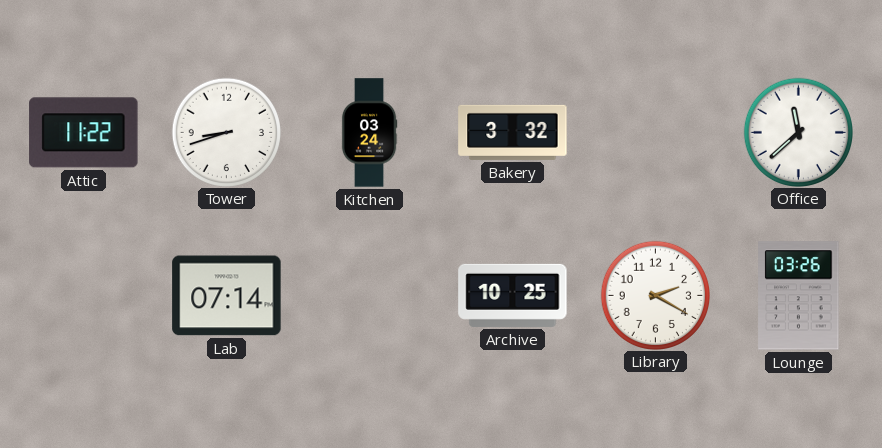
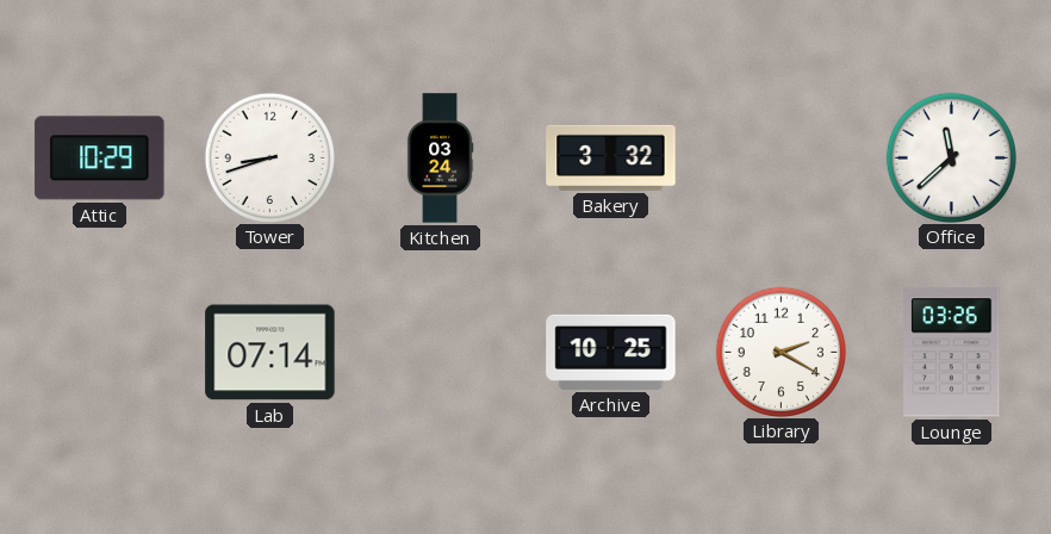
Attic: 11:22 -> 10:29
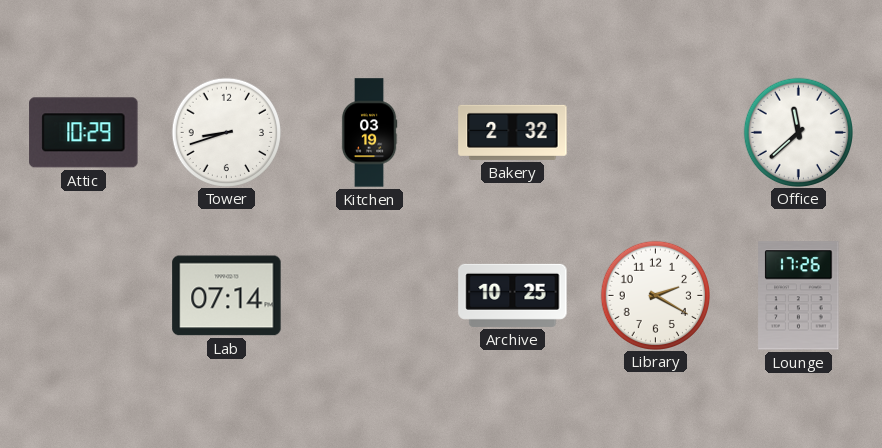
Kitchen: 03:24 -> 03:19
Bakery: 3:32 -> 2:32
Lounge: 03:26 -> 17:26
